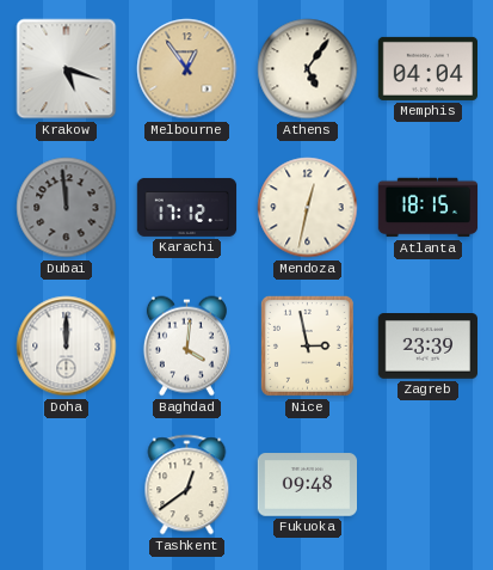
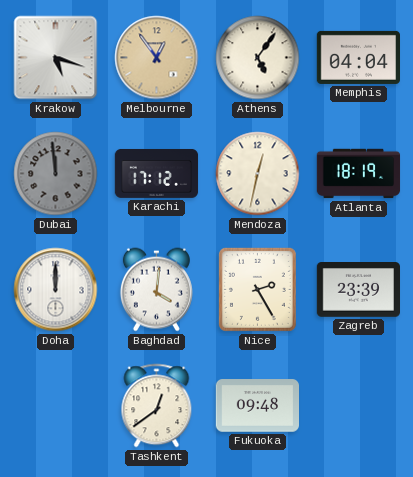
Atlanta: 18:15 -> 18:19
Nice: 2:58 -> 2:25
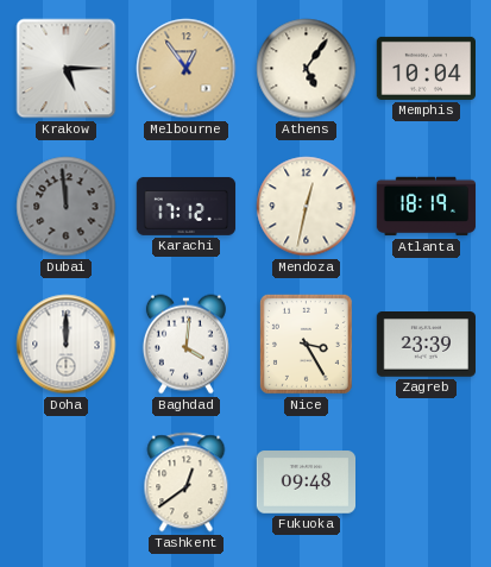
Krakow: 5:18 -> 5:15
Memphis: 04:04 -> 10:04
Nice: 2:25 -> 3:25
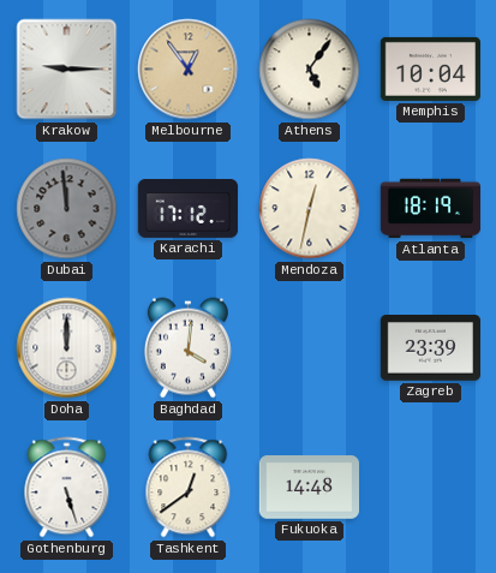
Krakow: 5:15 -> 9:15
Nice: 3:25 -> none
Gothenburg: none -> 5:27
Fukuoka: 09:48 -> 14:48
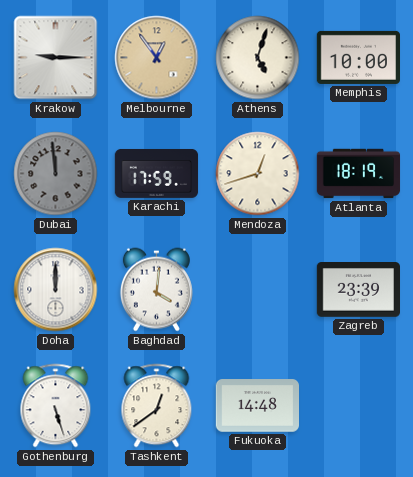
Athens: 5:06 -> 5:03
Memphis: 10:04 -> 10:00
Karachi: 17:12 -> 17:59
Mendoza: 12:32 -> 12:42
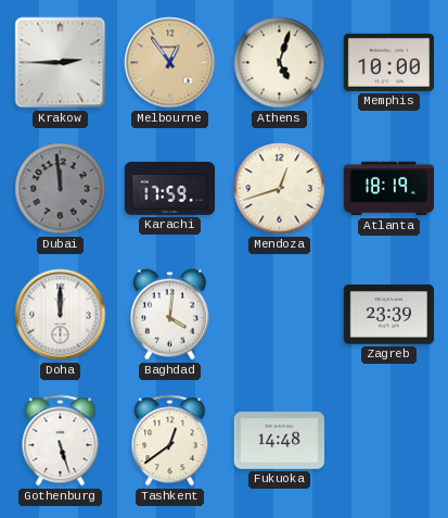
Krakow: 9:15 -> 2:45
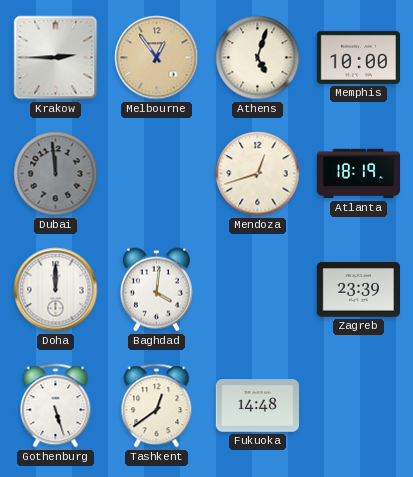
Karachi: 17:59 -> none
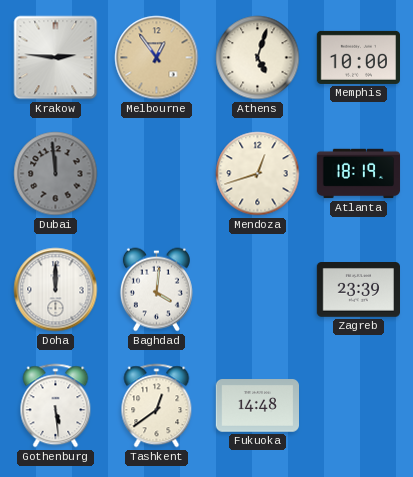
Krakow: 2:45 -> 2:46
Gothenburg: 5:27 -> 5:29
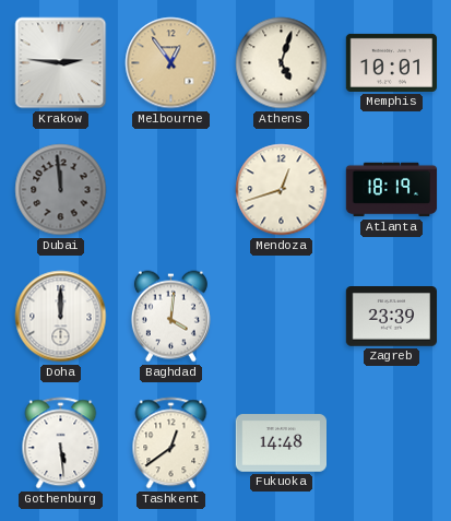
Memphis: 10:00 -> 10:01
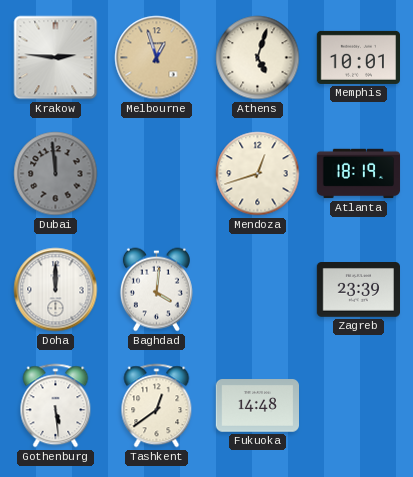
Melbourne: 12:54 -> 12:57
